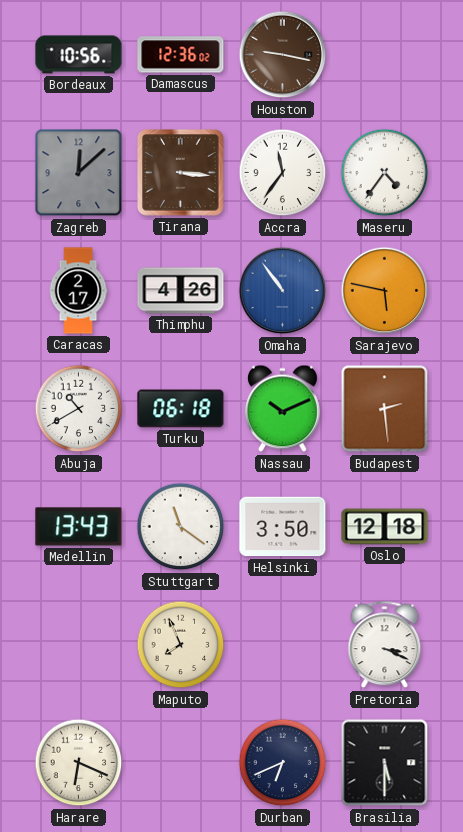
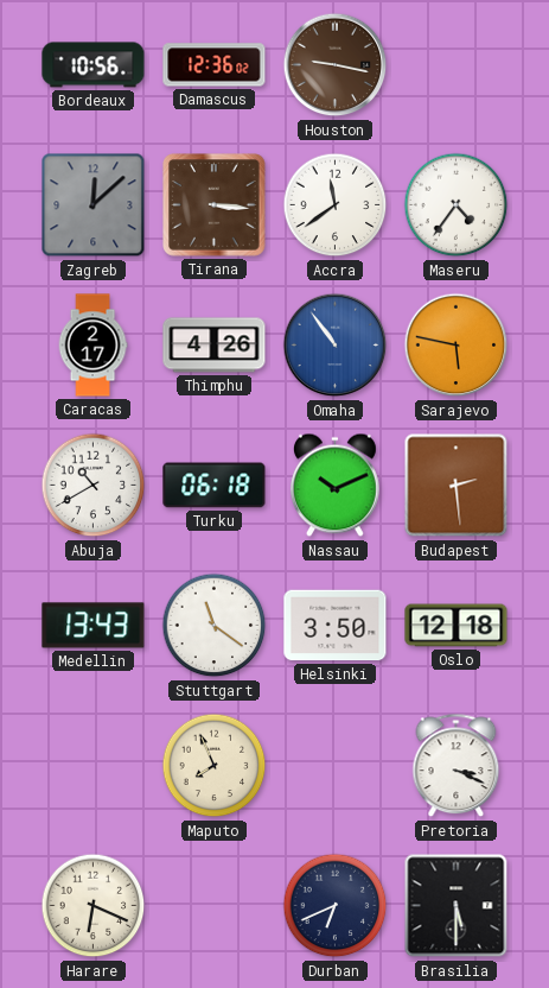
Accra: 11:36 -> 11:39
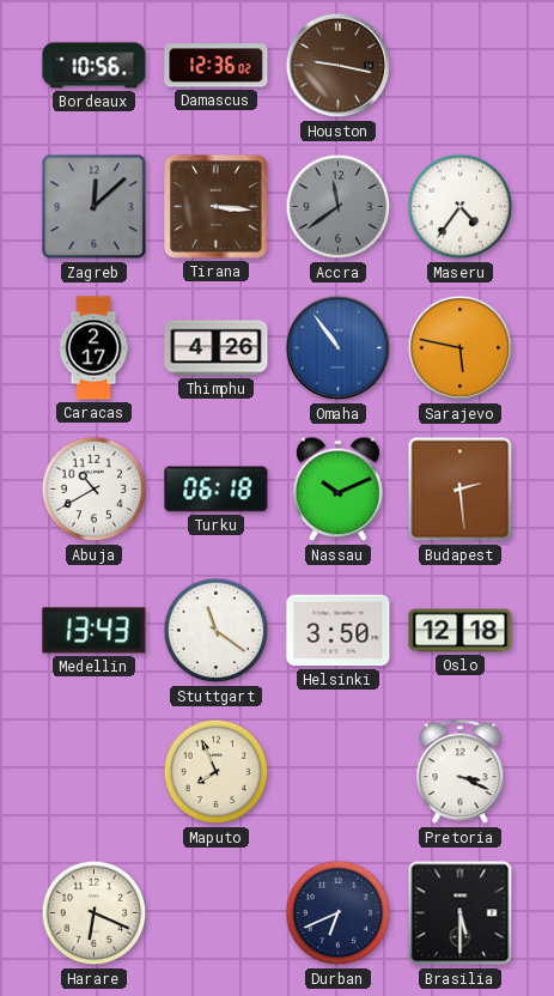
Accra dial: white -> grey
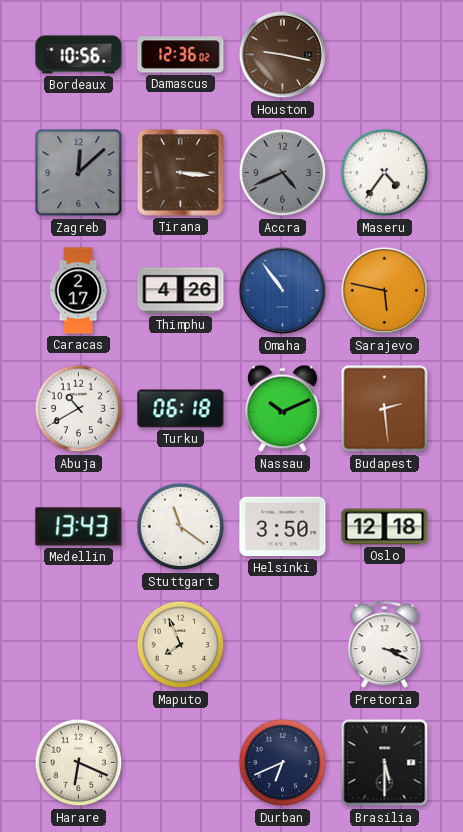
Accra: 11:39 -> 4:41
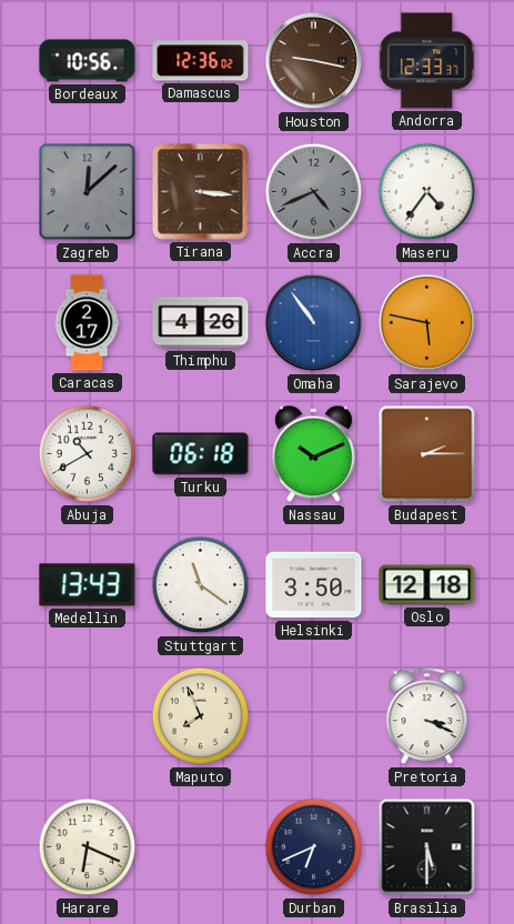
Andorra: none -> 12:33
Budapest: 2:29 -> 2:15
